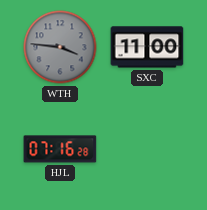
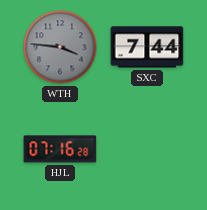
SXC: 11:00 -> 7:44
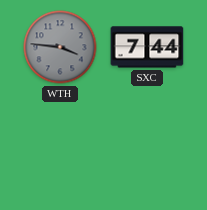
HJL: 07:16 -> none
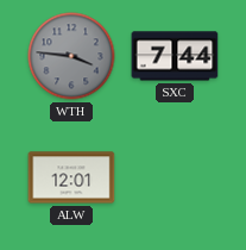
ALW: none -> 12:01
